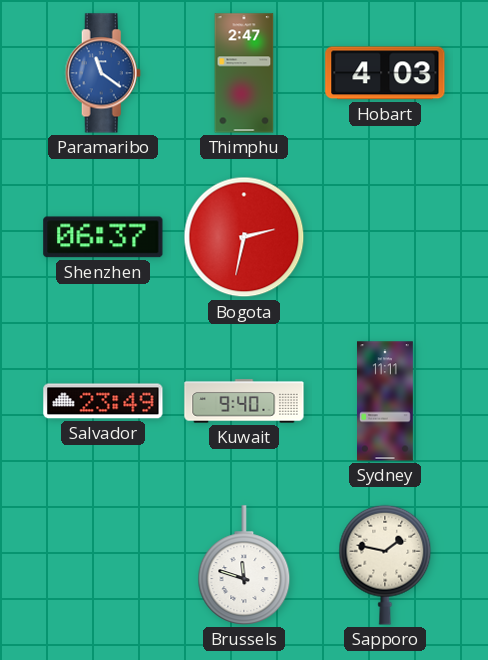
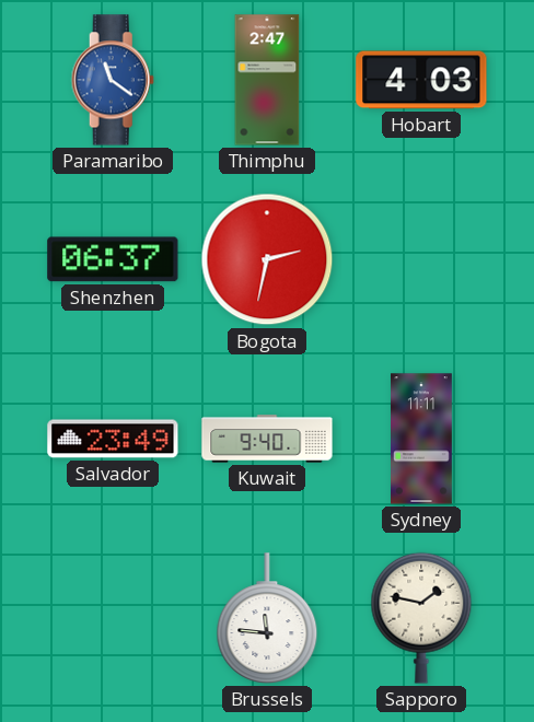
Brussels: 11:48 -> 11:46
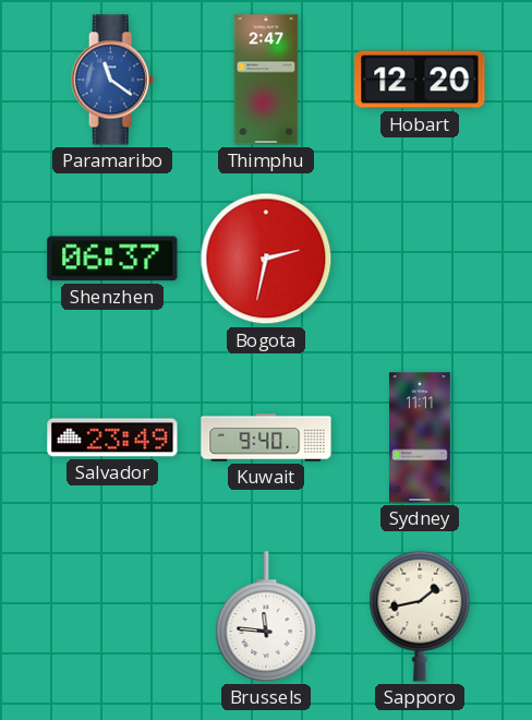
Hobart: 4:03 -> 12:20
Sapporo: 1:47 -> 1:43
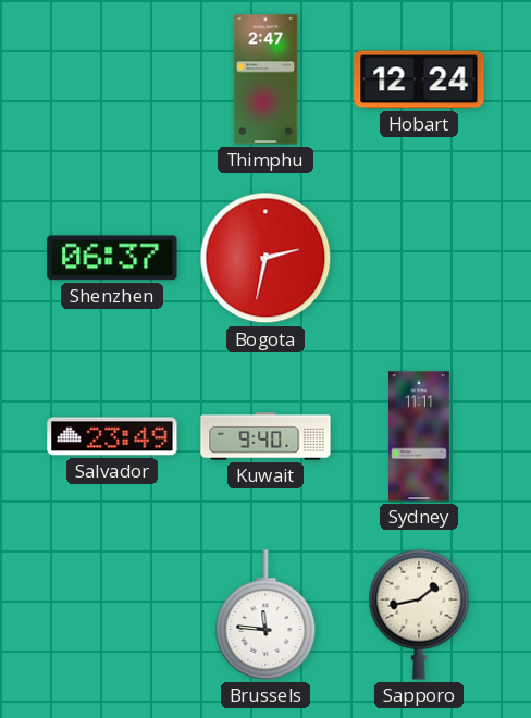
Paramaribo: 11:21 -> none
Hobart: 12:20 -> 12:24
